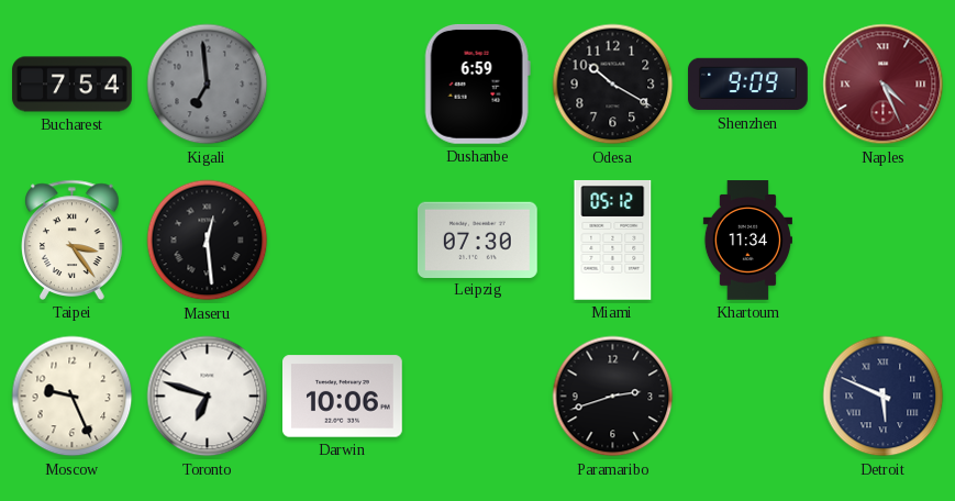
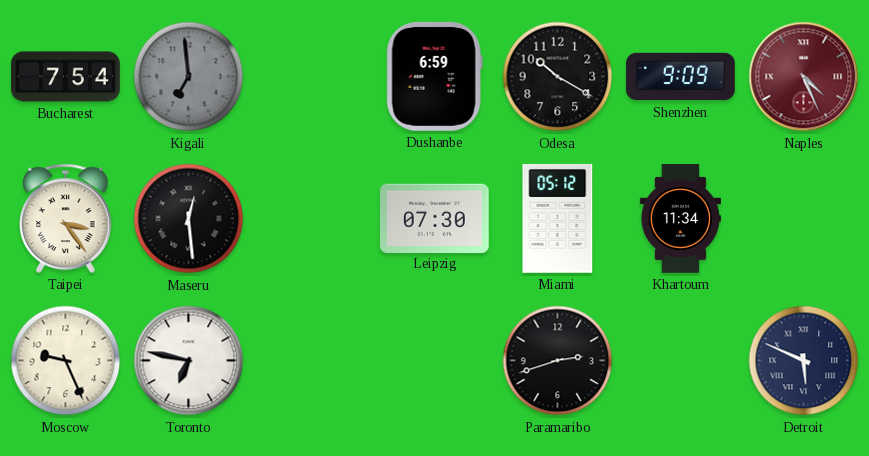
Toronto: 6:48 -> 6:47
Darwin: 10:06 -> none
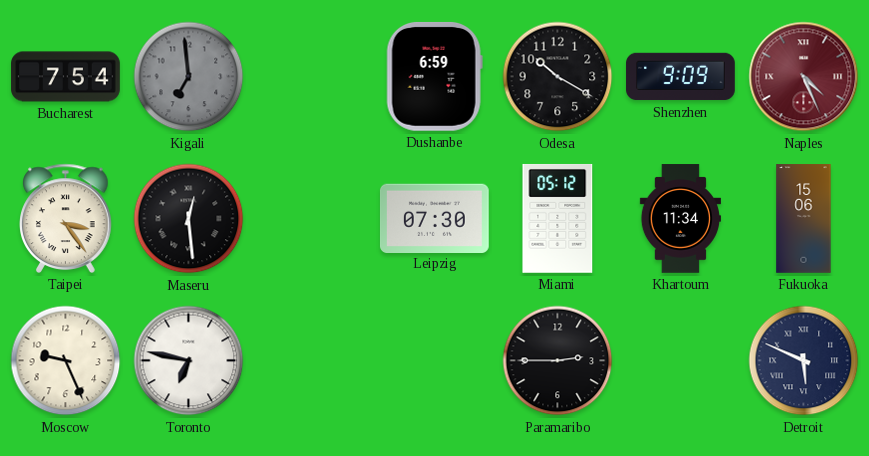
Fukuoka: none -> 15:06
Paramaribo: 2:42 -> 2:45
